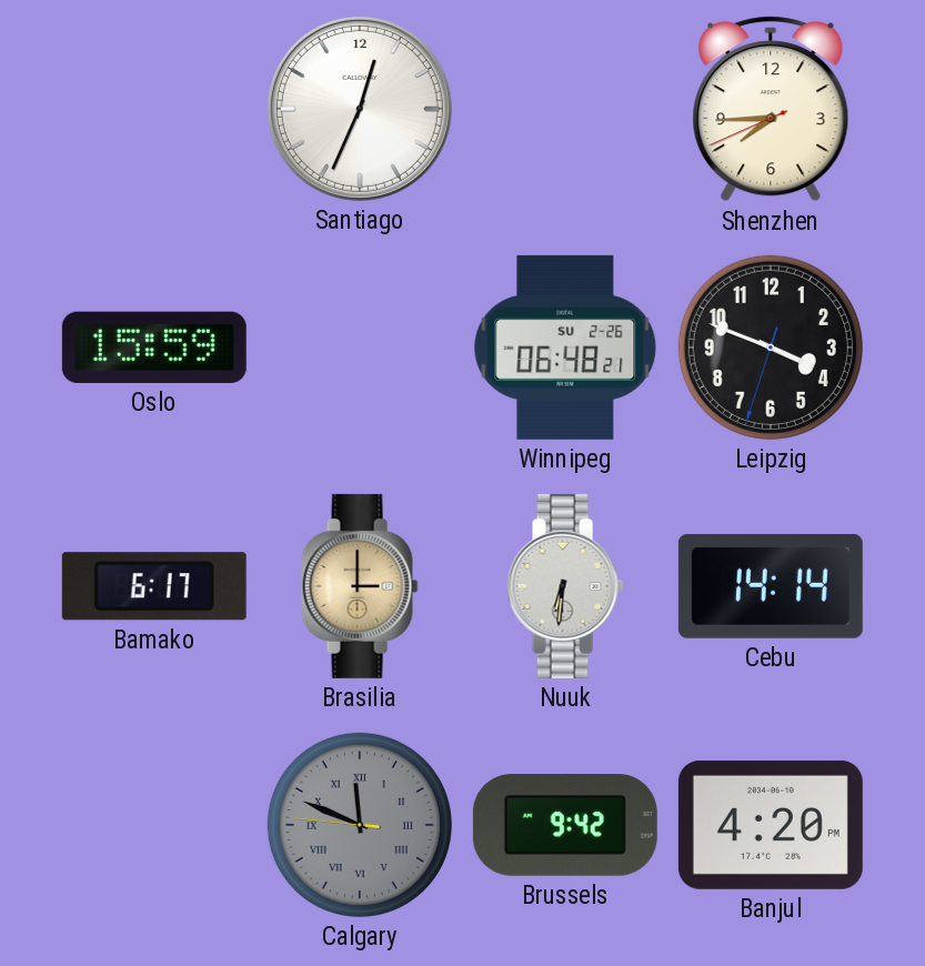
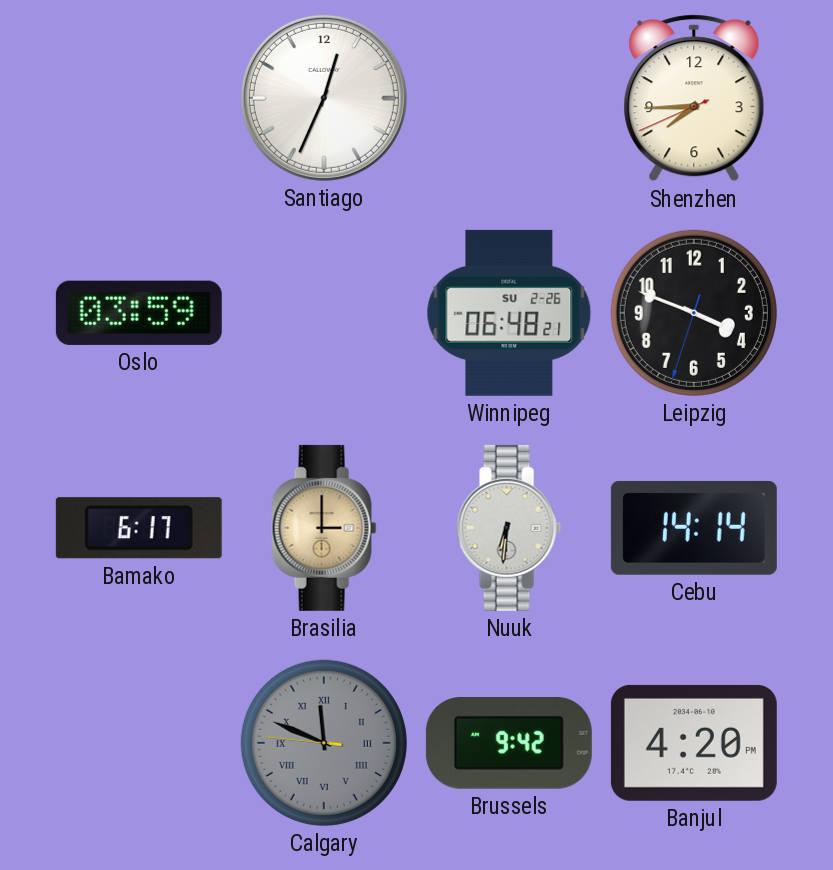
Oslo: 15:59 -> 03:59
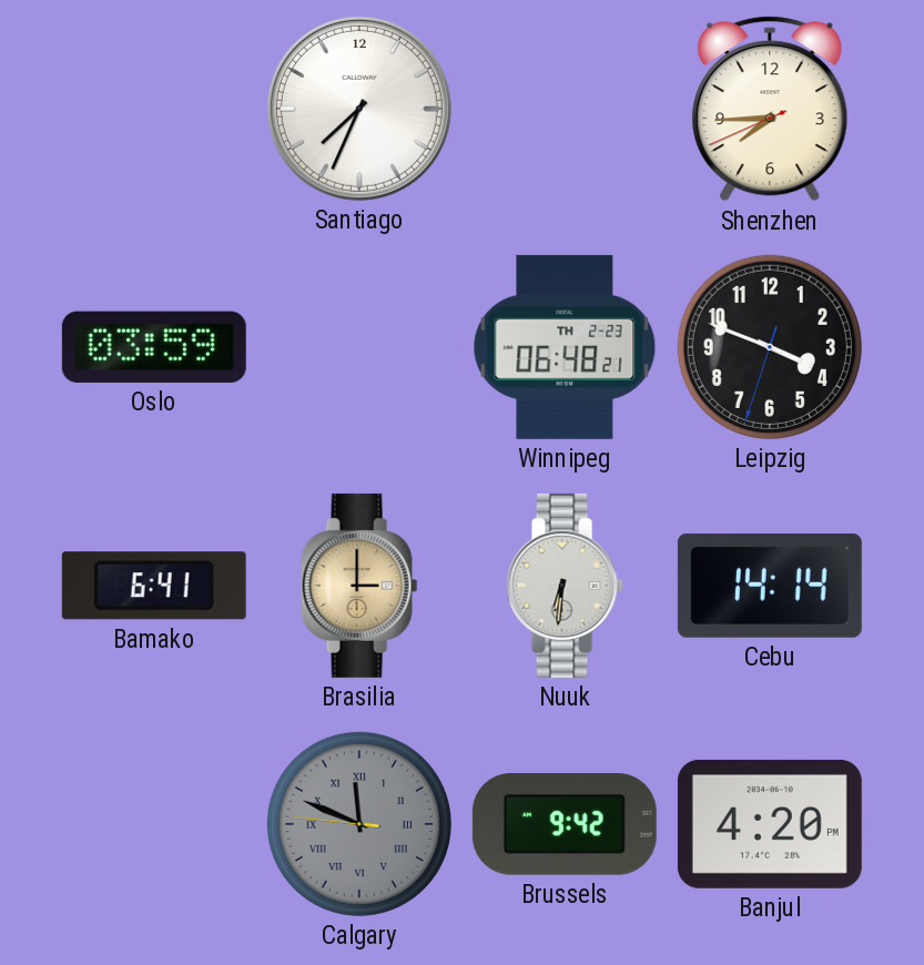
Santiago: 12:34 -> 7:34
Winnipeg date: SU 2-26 -> TH 2-23
Bamako: 6:17 -> 6:41
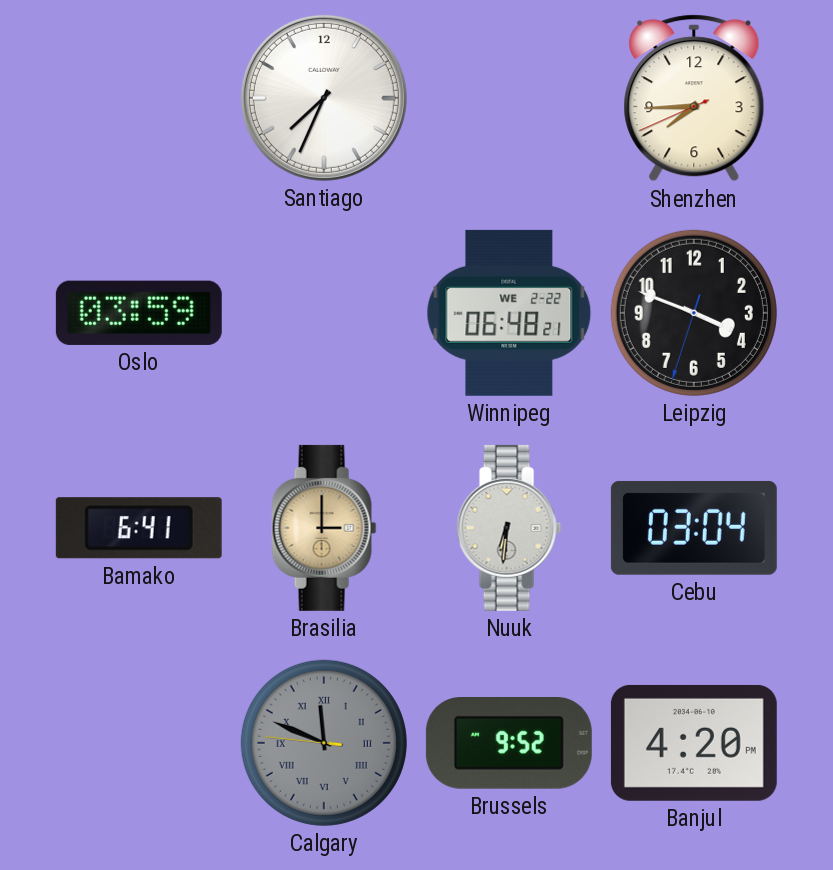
Winnipeg date: TH 2-23 -> WE 2-22
Cebu: 14:14 -> 03:04
Brussels: 9:42 -> 9:52
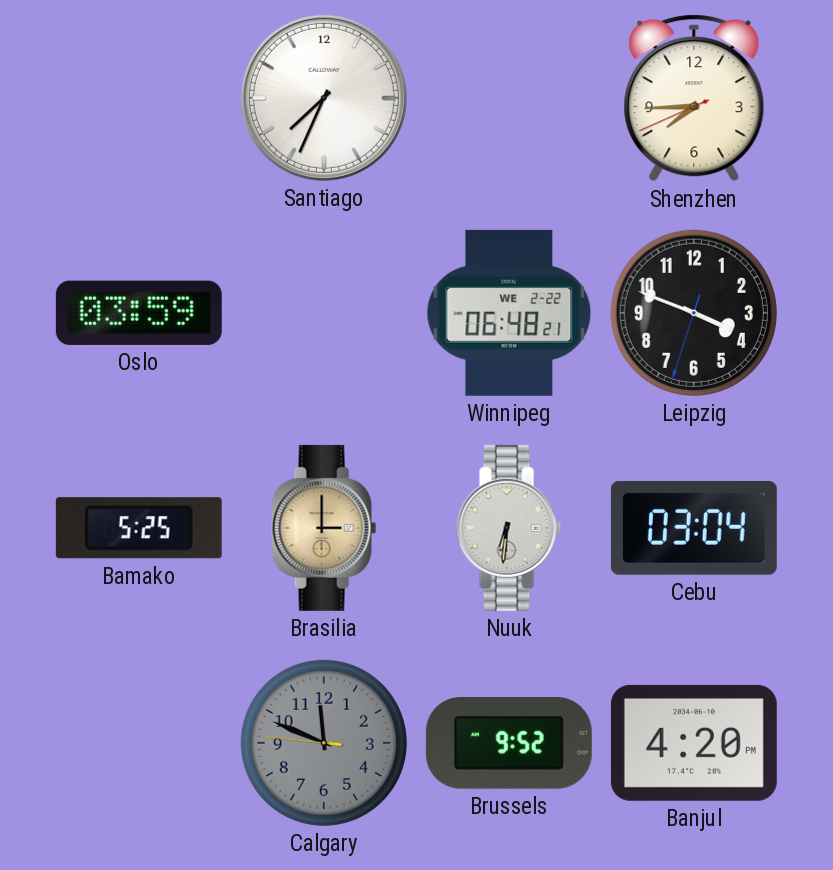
Bamako: 6:41 -> 5:25
Calgary numerals: Roman -> Arabic
